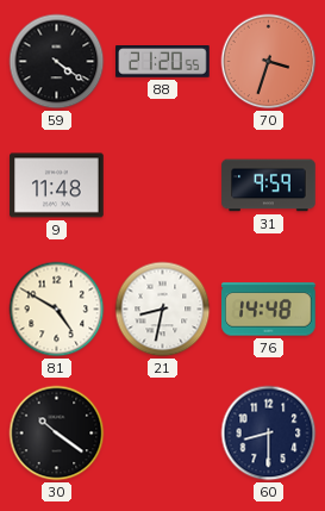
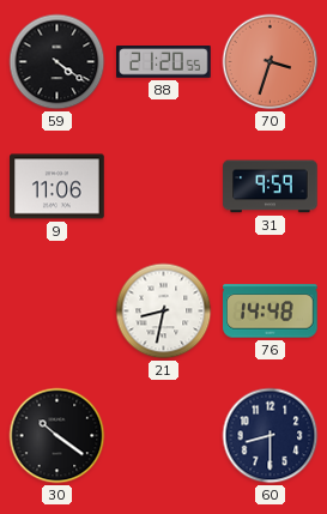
9: 11:48 -> 11:06
81: 4:50 -> none
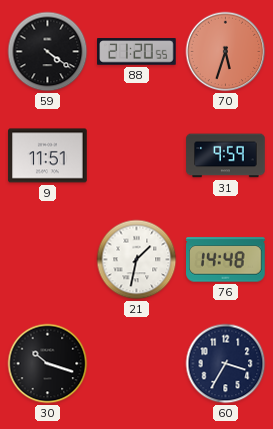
70: 3:33 -> 5:33
9: 11:06 -> 11:51
21: 8:32 -> 1:32
30: 10:21 -> 10:18
60: 8:30 -> 3:35
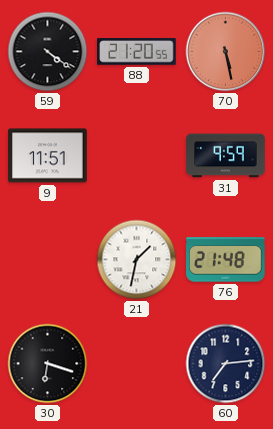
70: 5:33 -> 5:28
76: 14:48 -> 21:48
30: 10:18 -> 6:18
60: 3:35 -> 7:14
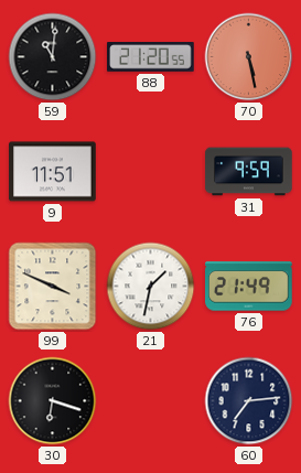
59: 4:21 -> 11:01
99: none -> 3:49
76: 21:48 -> 21:49
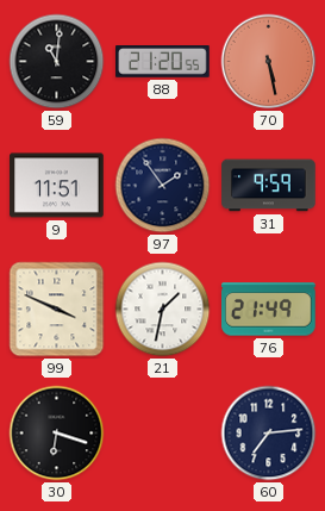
97: none -> 1:54
